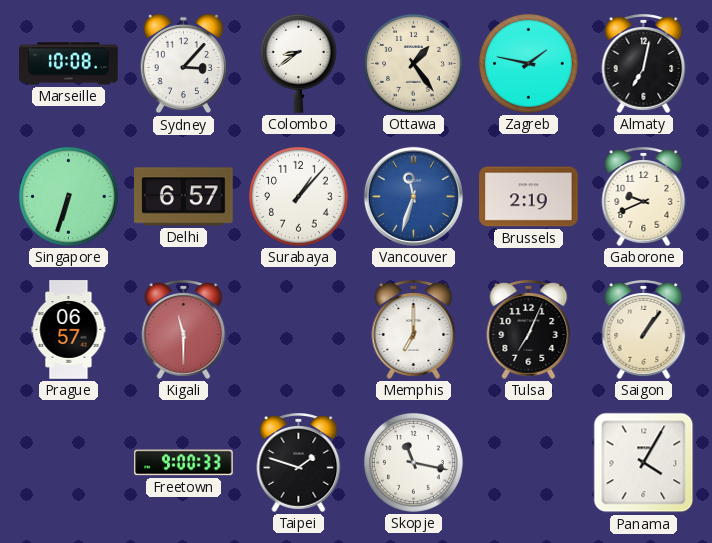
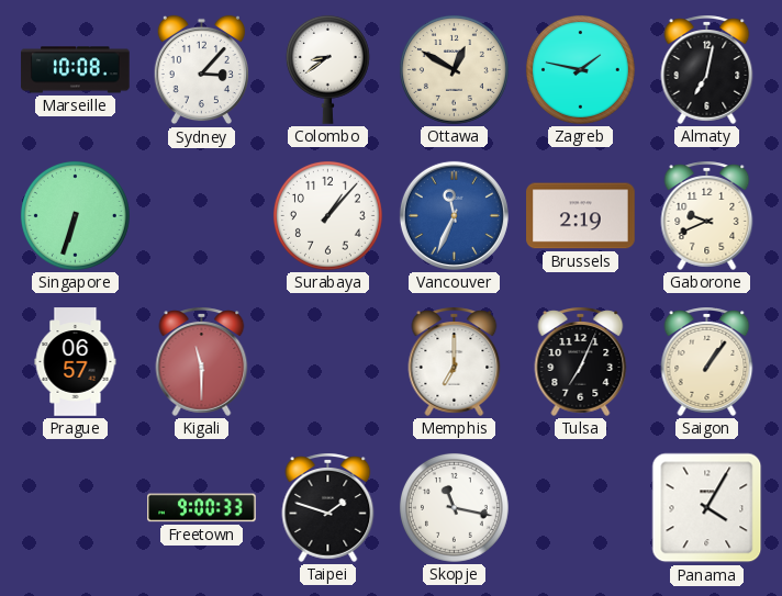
Ottawa: 1:24 -> 12:50
Delhi: 6:57 -> none
Vancouver: 11:33 -> 11:34
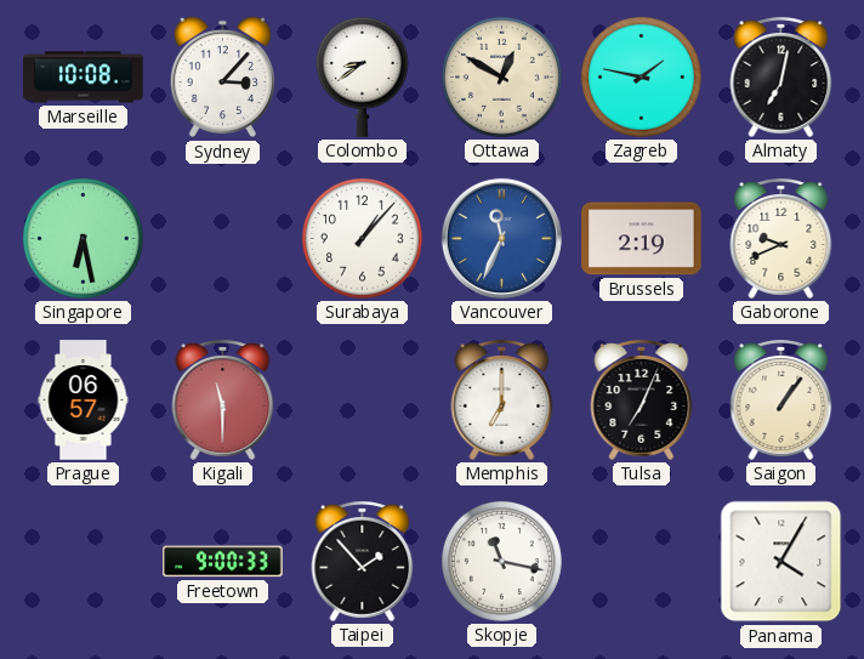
Singapore: 6:33 -> 6:28
Taipei: 1:48 -> 1:53
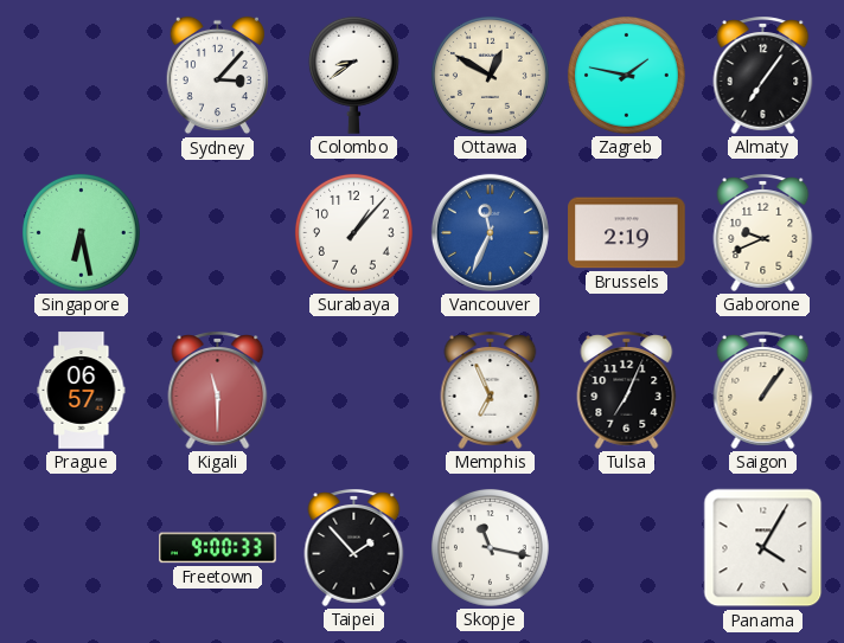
Marseille: 10:08 -> none
Almaty: 7:02 -> 7:06
Memphis: 7:00 -> 6:56
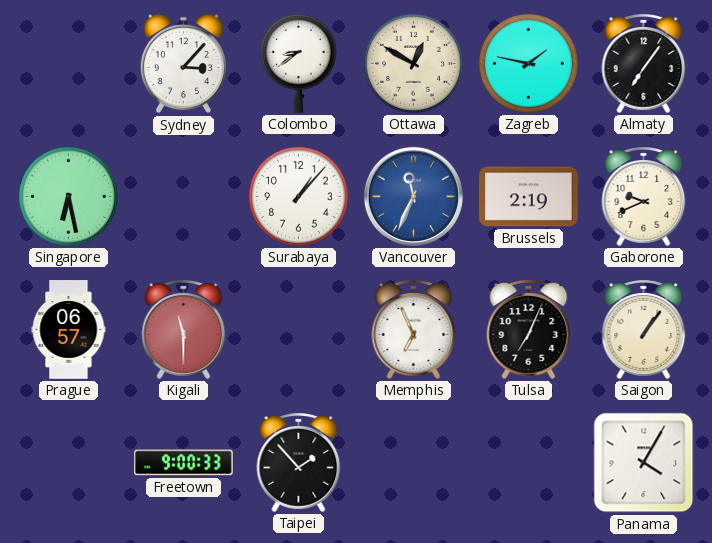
Skopje: 11:17 -> none
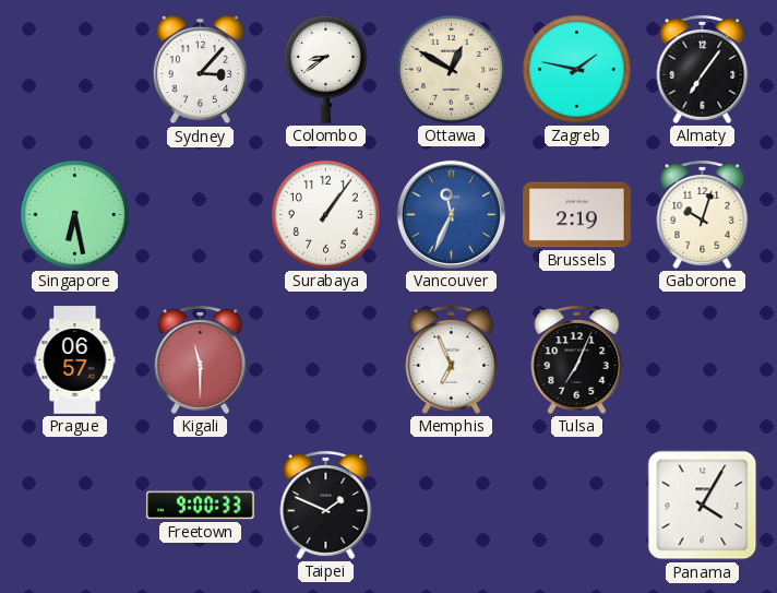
Surabaya: 1:07 -> 1:06
Gaborone: 9:41 -> 10:03
Saigon: 1:06 -> none
Taipei: 1:53 -> 1:49
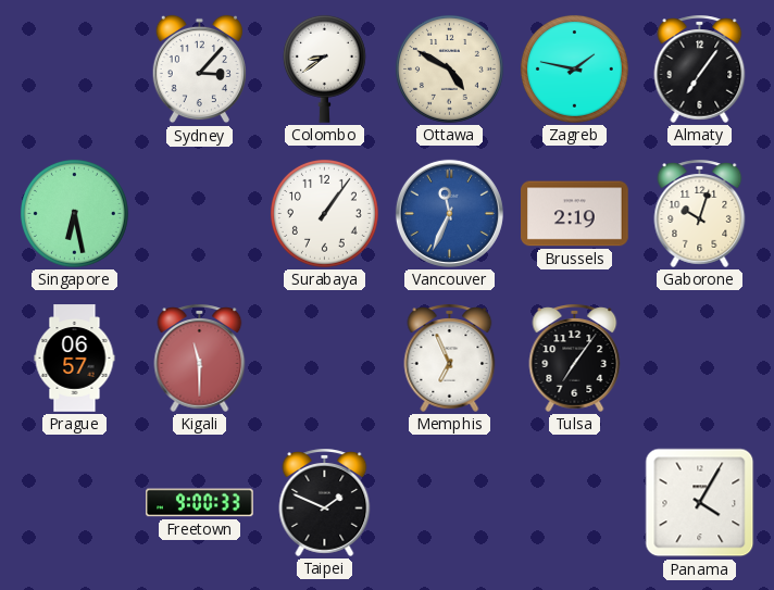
Ottawa: 12:50 -> 4:50
Tulsa: 7:04 -> 7:06
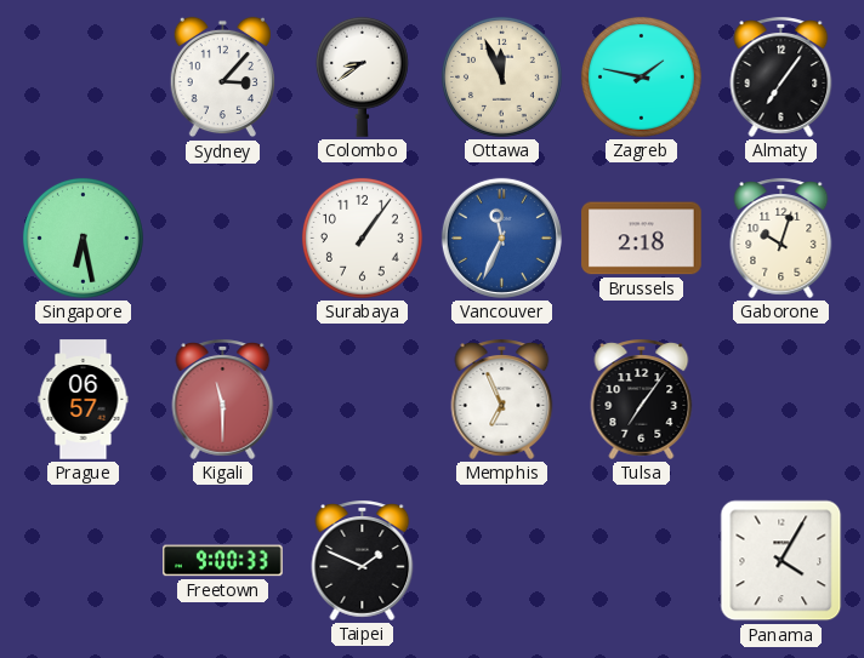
Ottawa: 4:50 -> 11:56
Brussels: 2:19 -> 2:18
